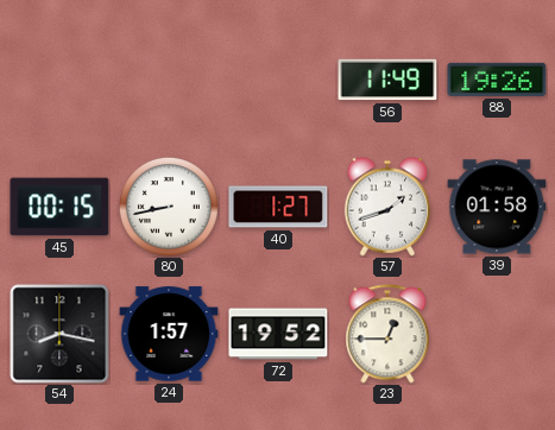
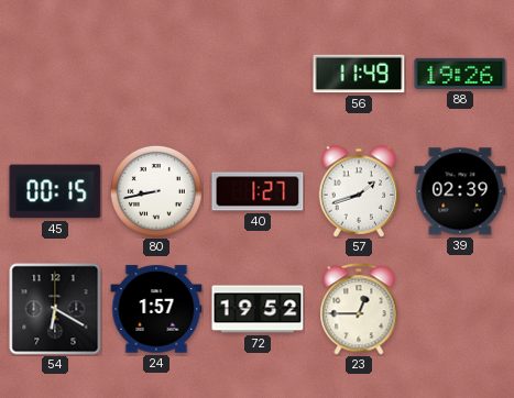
39: 01:58 -> 02:39
54: 8:17 -> 6:20
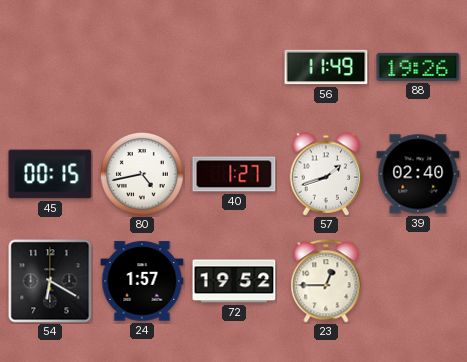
80: 8:43 -> 4:43
39: 02:39 -> 02:40
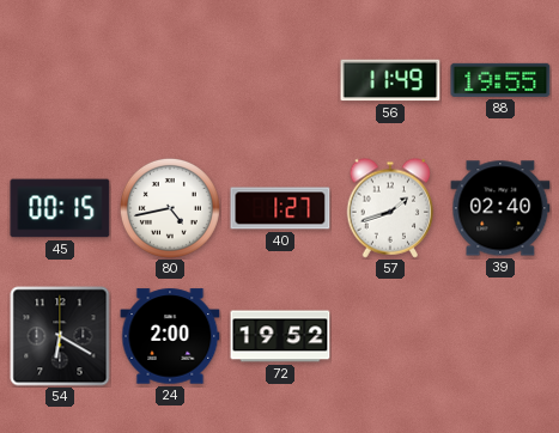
88: 19:26 -> 19:55
24: 1:57 -> 2:00
23: 12:45 -> none
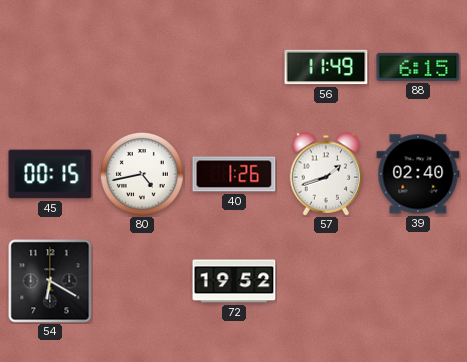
88: 19:55 -> 6:15
40: 1:27 -> 1:26
24: 2:00 -> none
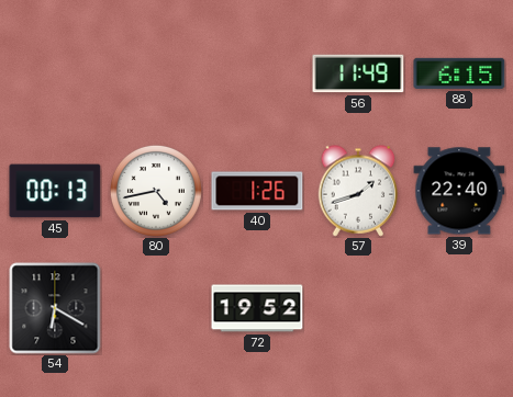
45: 00:15 -> 00:13
39: 02:40 -> 22:40
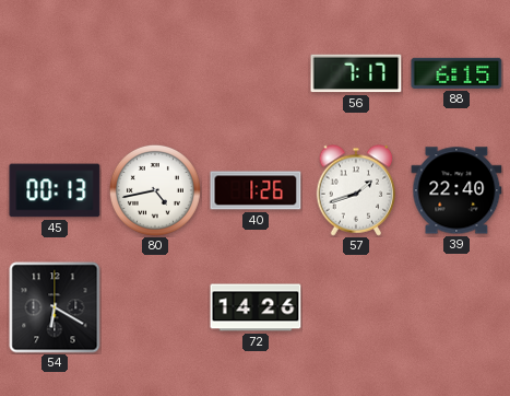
56: 11:49 -> 7:17
72: 19:52 -> 14:26
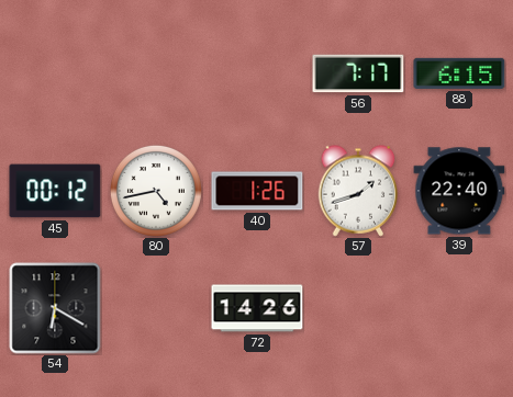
45: 00:13 -> 00:12
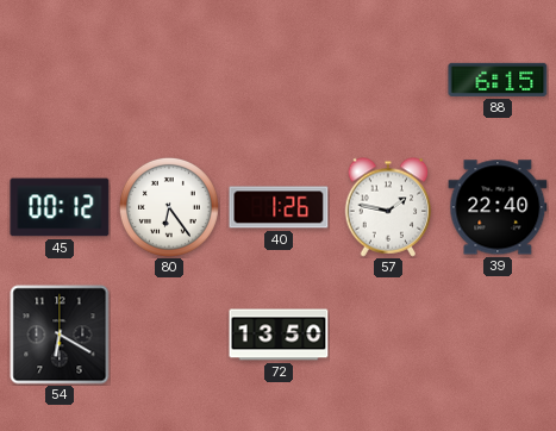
56: 7:17 -> none
80: 4:43 -> 6:24
57: 1:42 -> 1:47
72: 14:26 -> 13:50
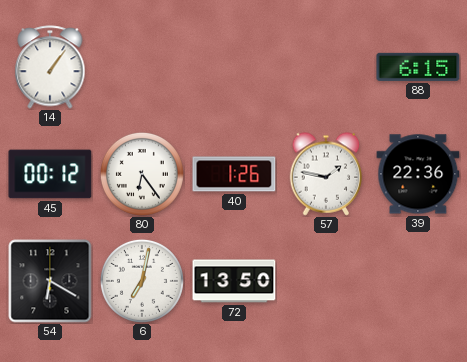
14: none -> 1:06
39: 22:40 -> 22:36
6: none -> 7:02
